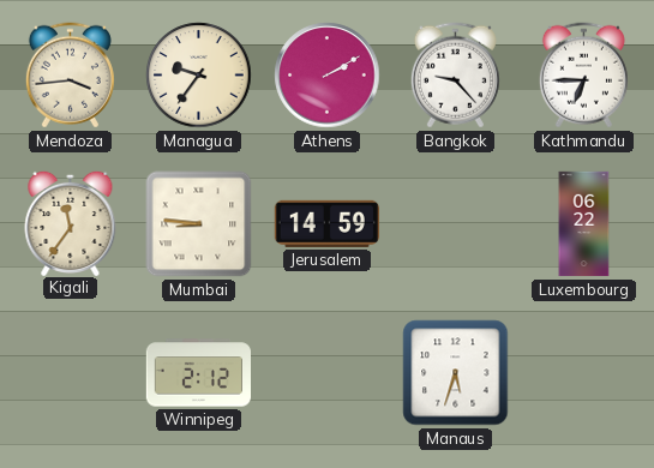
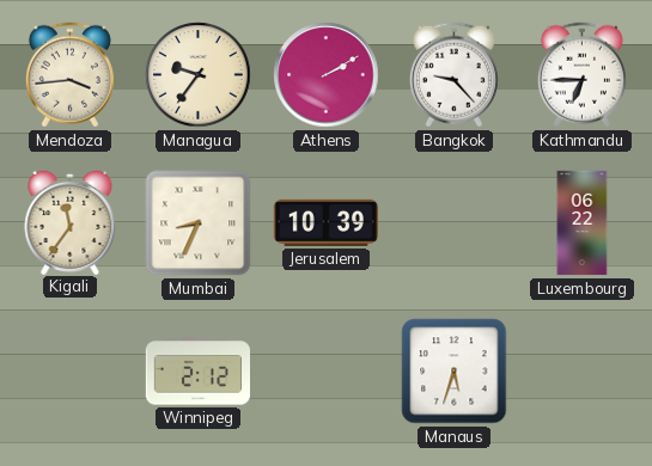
Mumbai: 8:46 -> 8:34
Jerusalem: 14:59 -> 10:39
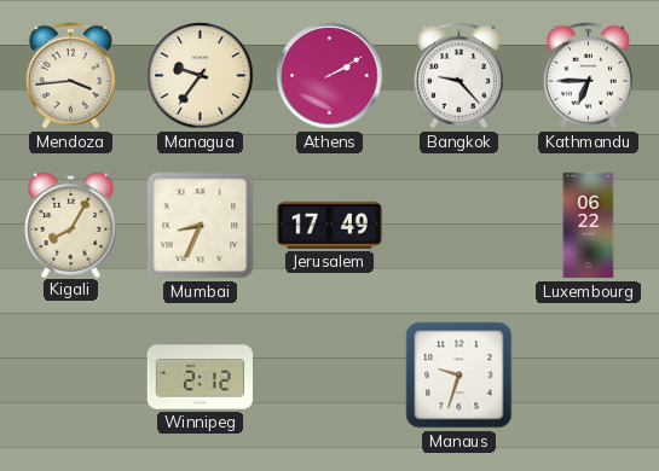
Kigali: 11:36 -> 8:05
Jerusalem: 10:39 -> 17:49
Manaus: 5:33 -> 9:33
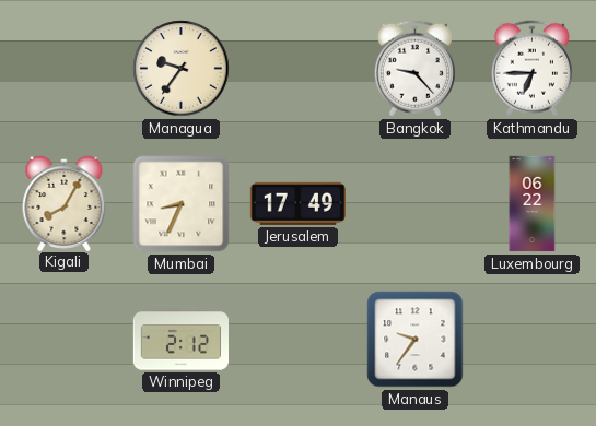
Mendoza: 3:44 -> none
Athens: 2:10 -> none
Manaus: 9:33 -> 9:36
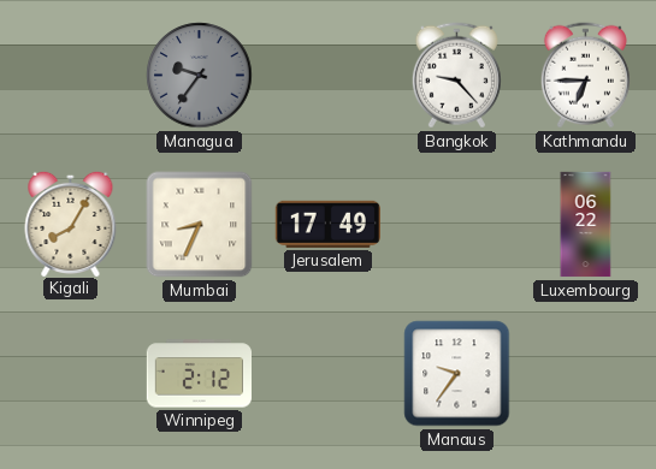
Managua dial: cream -> grey
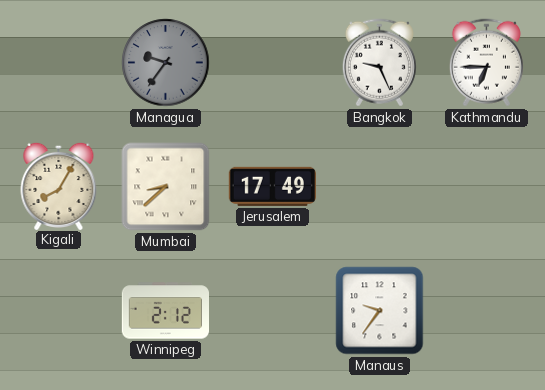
Bangkok: 9:23 -> 9:26
Mumbai: 8:34 -> 8:38
Luxembourg: 06:22 -> none
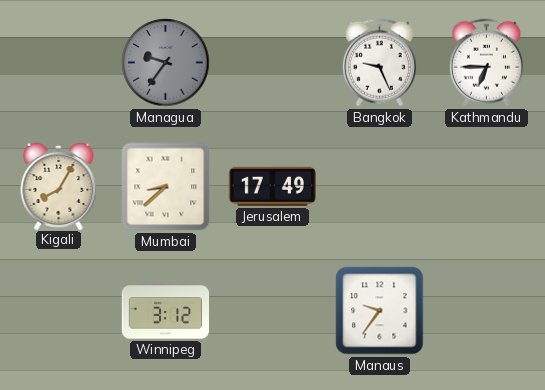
Winnipeg: 2:12 -> 3:12
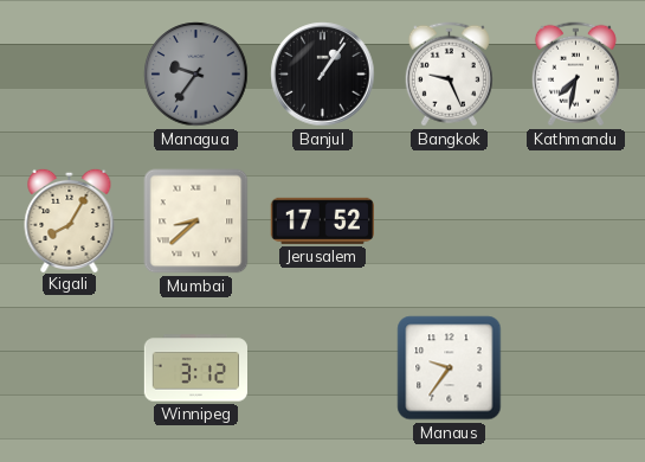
Banjul: none -> 1:06
Kathmandu: 6:45 -> 7:32
Jerusalem: 17:49 -> 17:52
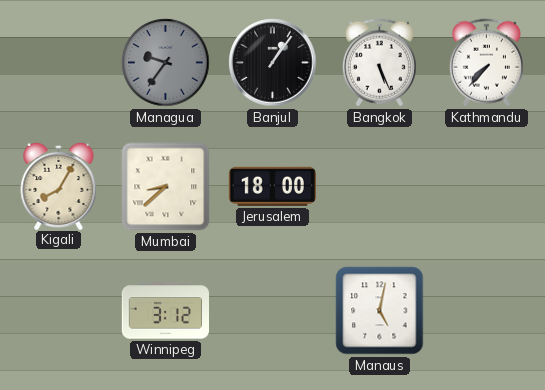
Bangkok: 9:26 -> 5:26
Kathmandu: 7:32 -> 7:37
Jerusalem: 17:52 -> 18:00
Manaus: 9:36 -> 5:02
